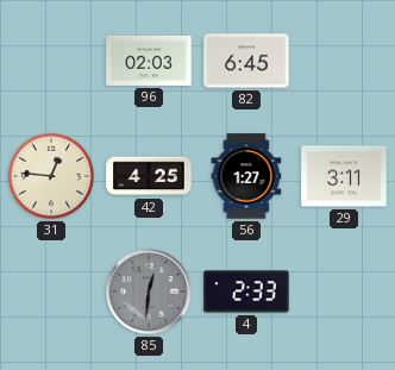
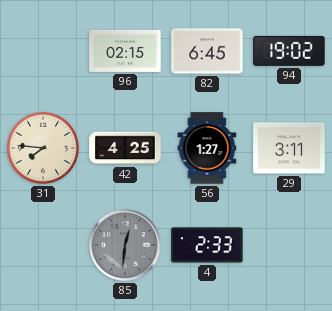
96: 02:03 -> 02:15
94: none -> 19:02
31: 12:46 -> 7:46
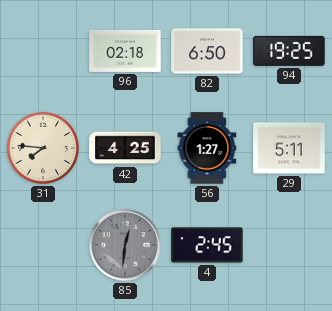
96: 02:15 -> 02:18
82: 6:45 -> 6:50
94: 19:02 -> 19:25
29: 3:11 -> 5:11
4: 2:33 -> 2:45
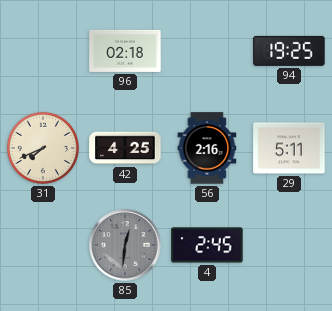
82: 6:50 -> none
31: 7:46 -> 7:41
56: 1:27 -> 2:16
